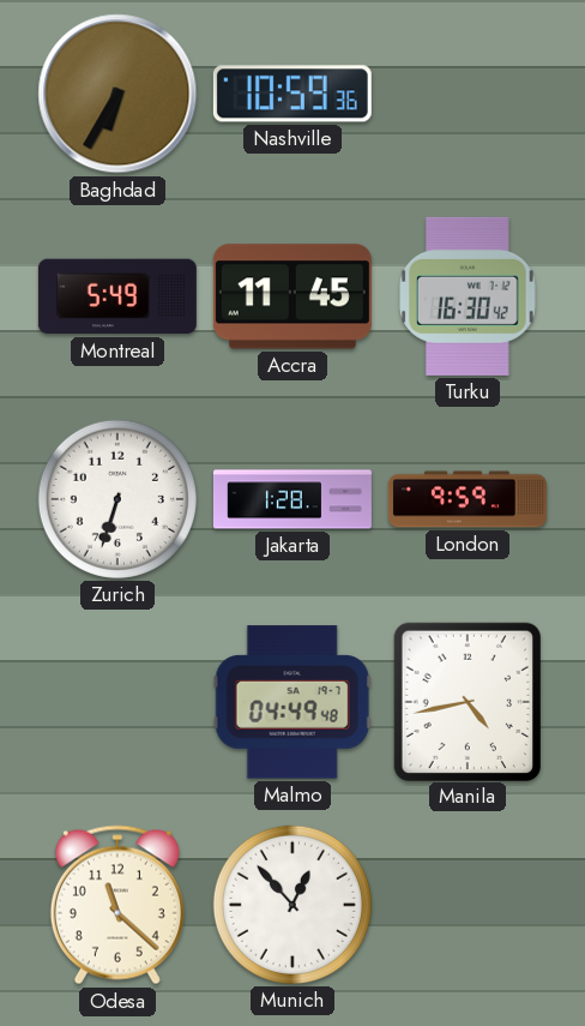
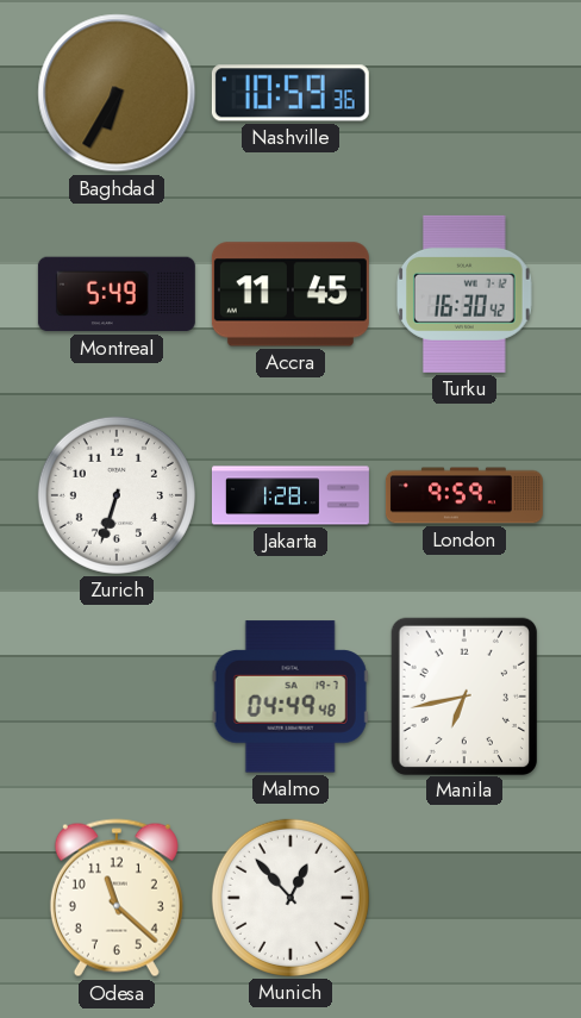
Manila: 4:43 -> 6:43
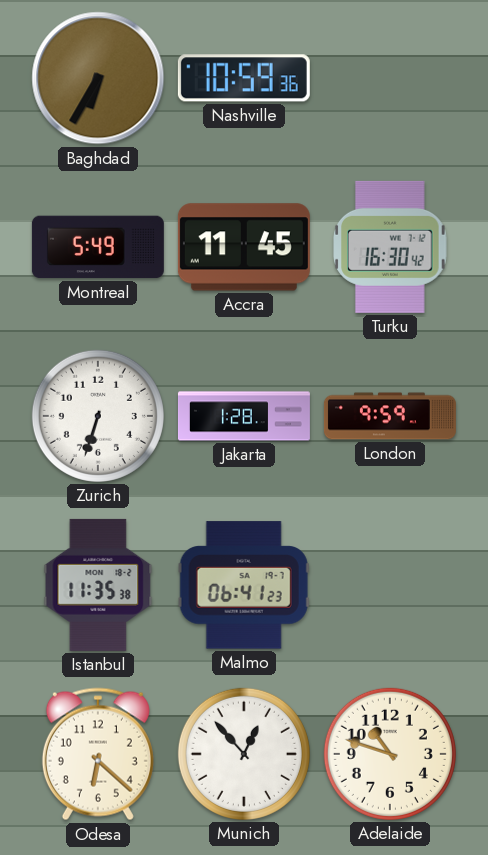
Istanbul: none -> 11:35
Malmo: 04:49 -> 06:41
Manila: 6:43 -> none
Odesa: 11:22 -> 6:22
Adelaide: none -> 10:48
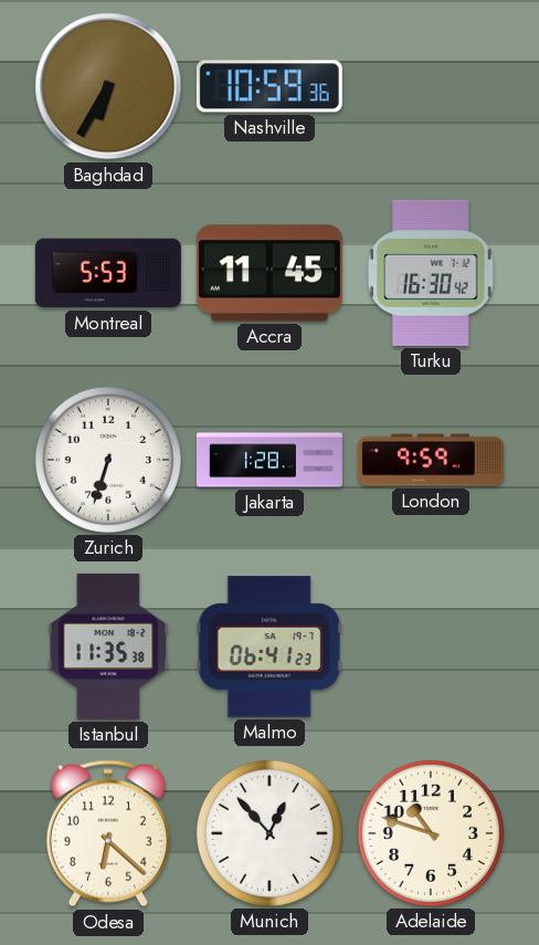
Montreal: 5:49 -> 5:53
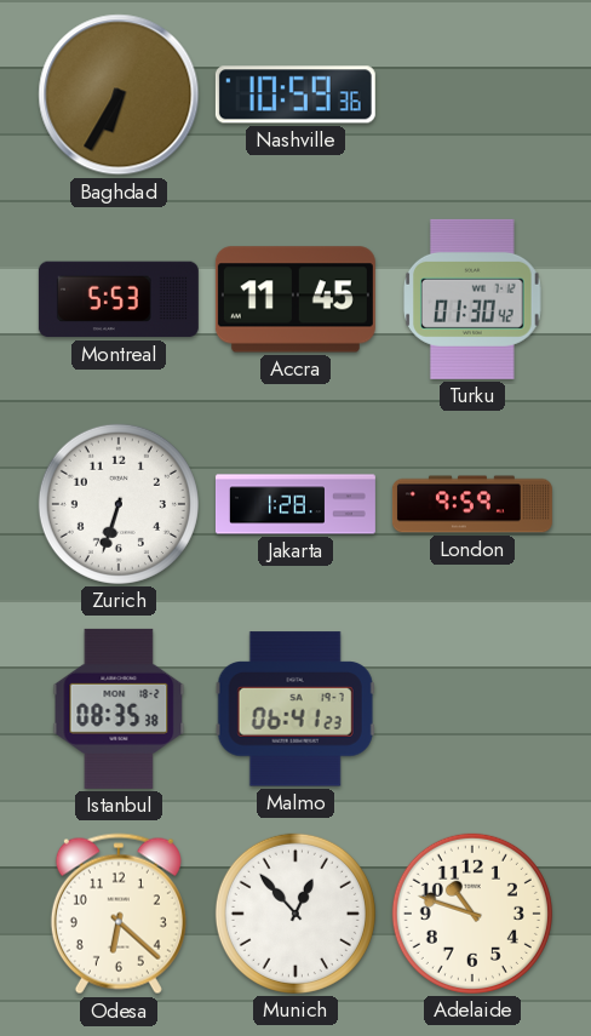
Turku: 16:30 -> 01:30
Istanbul: 11:35 -> 08:35
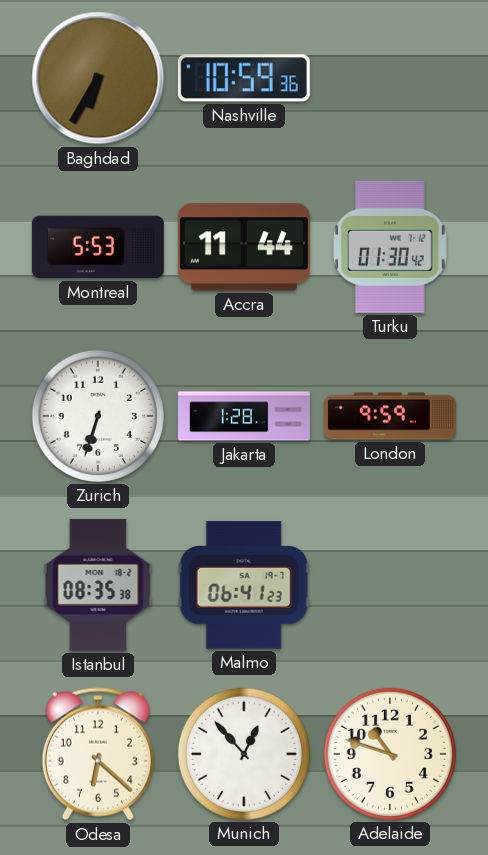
Accra: 11:45 -> 11:44
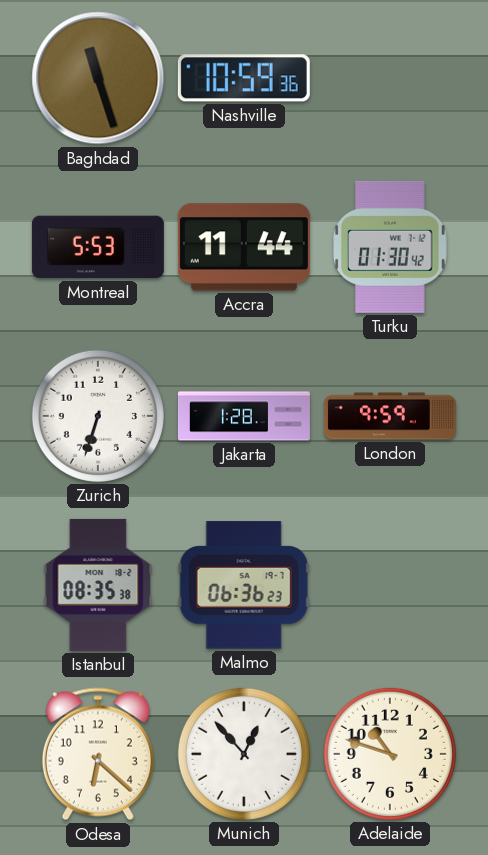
Baghdad: 6:35 -> 11:27
Malmo: 06:41 -> 06:36
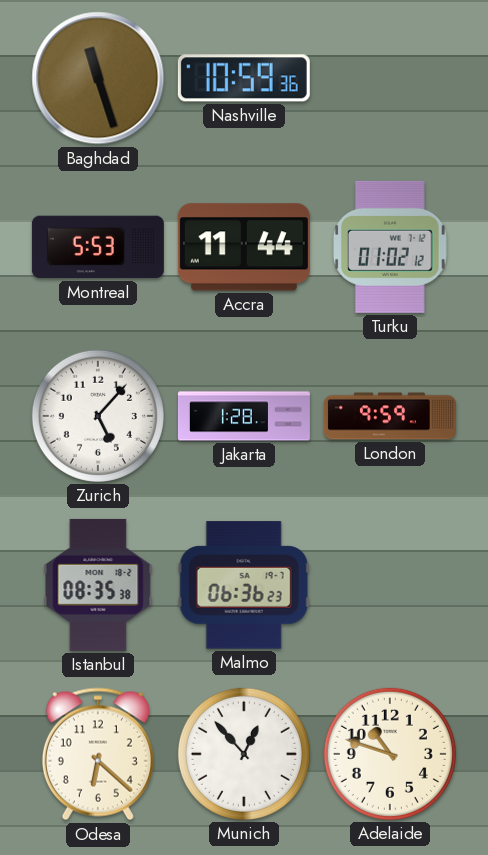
Turku: 01:30 -> 01:02
Zurich: 6:33 -> 5:07
